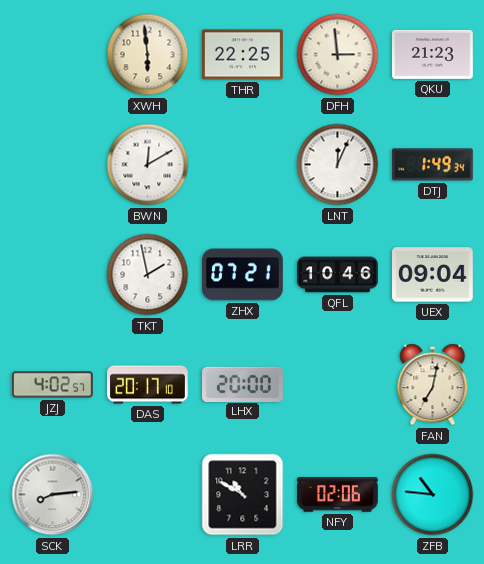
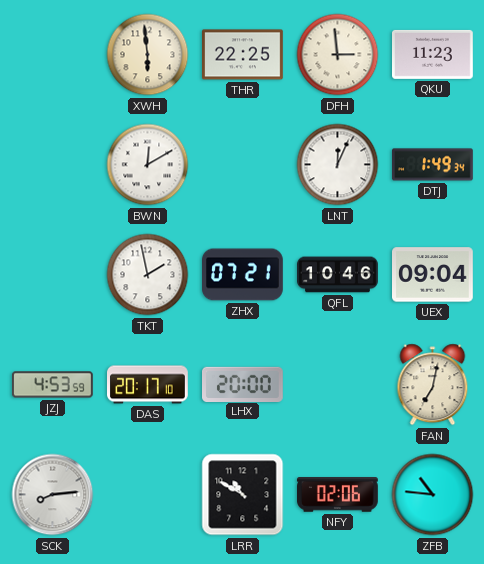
QKU: 21:23 -> 11:23
JZJ: 4:02 -> 4:53
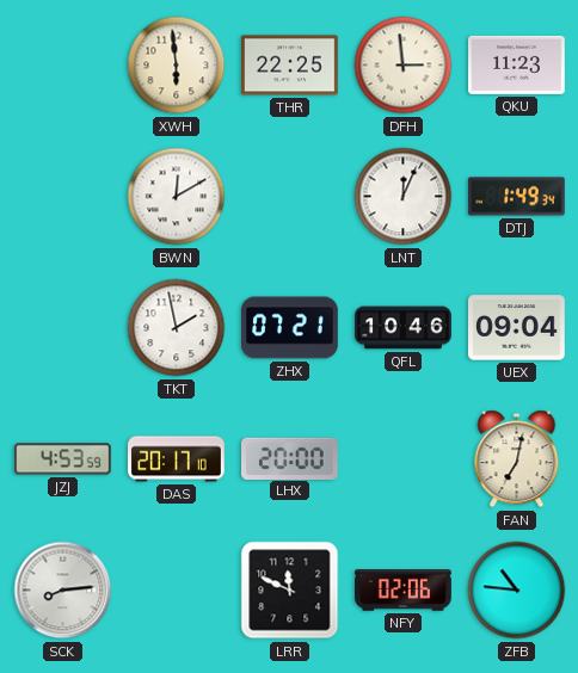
LRR: 10:50 -> 11:49
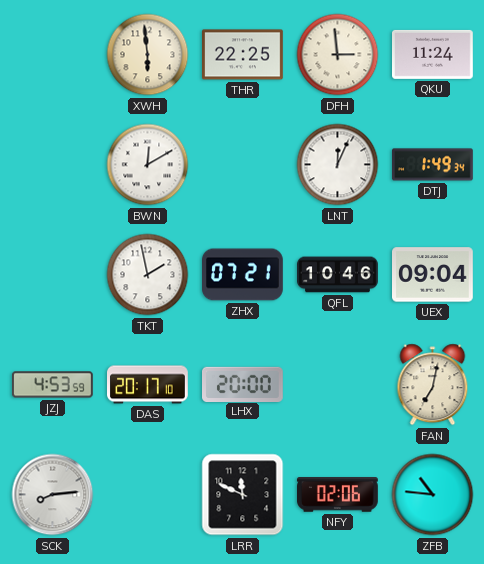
QKU: 11:23 -> 11:24
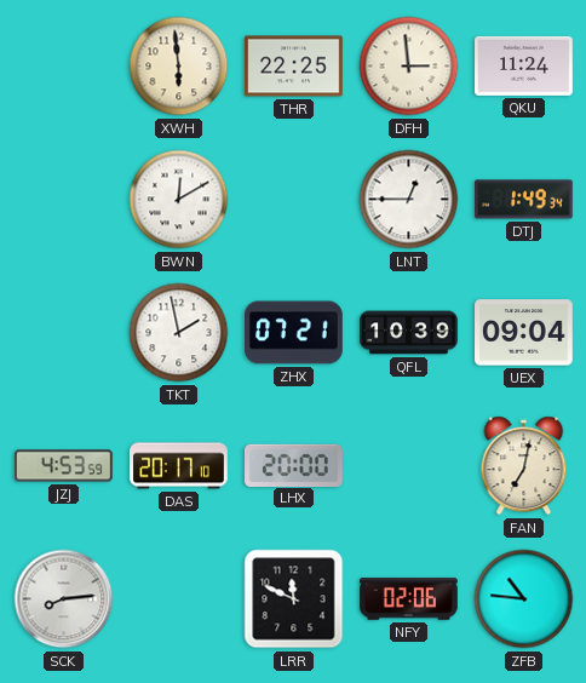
LNT: 12:04 -> 12:45
QFL: 10:46 -> 10:39
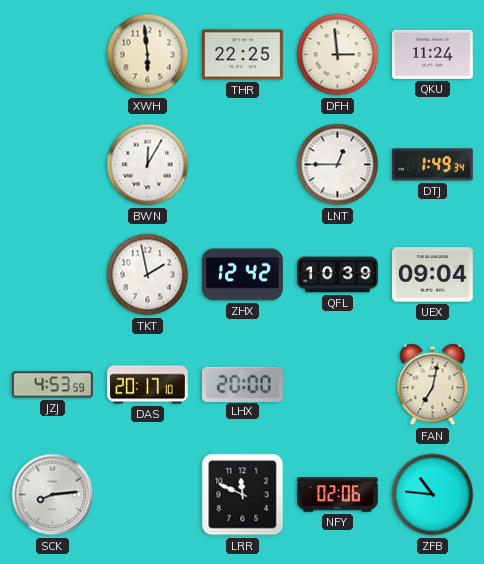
BWN: 12:10 -> 12:05
ZHX: 07:21 -> 12:42
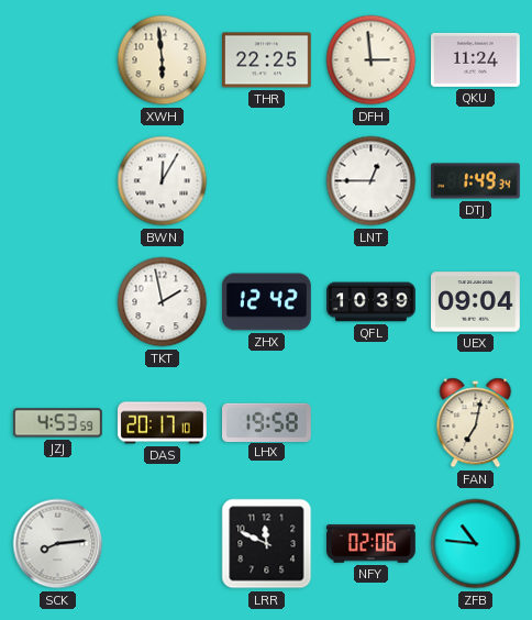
LHX: 20:00 -> 19:58
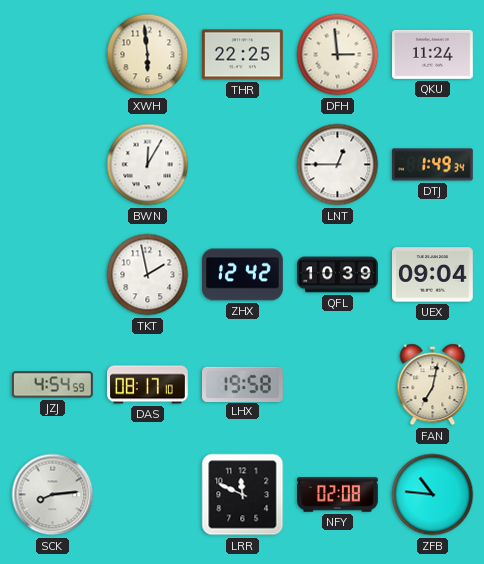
JZJ: 4:53 -> 4:54
DAS: 20:17 -> 08:17
NFY: 02:06 -> 02:08
